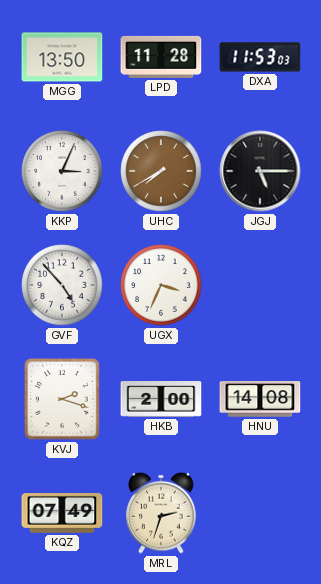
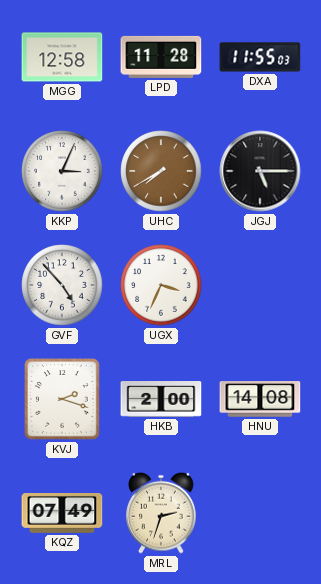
MGG: 13:50 -> 12:58
DXA: 11:53 -> 11:55
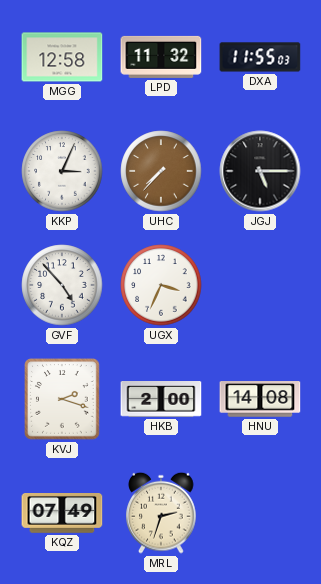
LPD: 11:28 -> 11:32
UHC: 7:40 -> 7:37
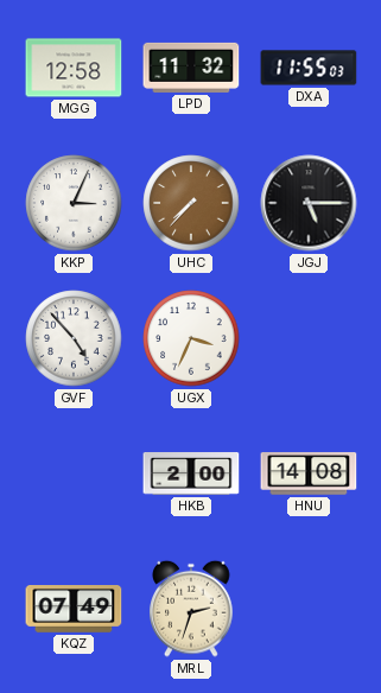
KVJ: 2:18 -> none
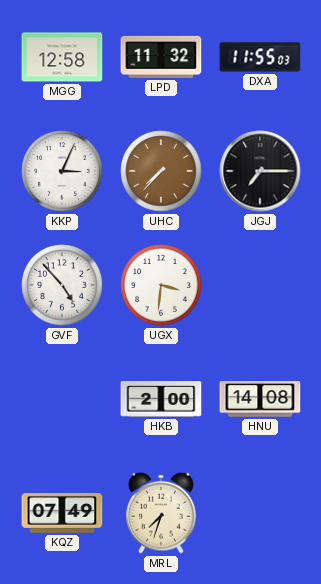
JGJ: 5:15 -> 7:15
UGX: 3:34 -> 3:31
MRL: 2:33 -> 7:33
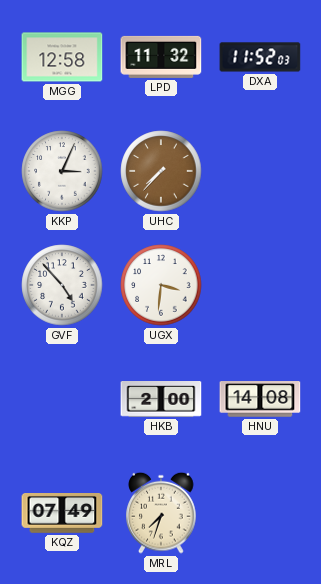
DXA: 11:55 -> 11:52
JGJ: 7:15 -> none
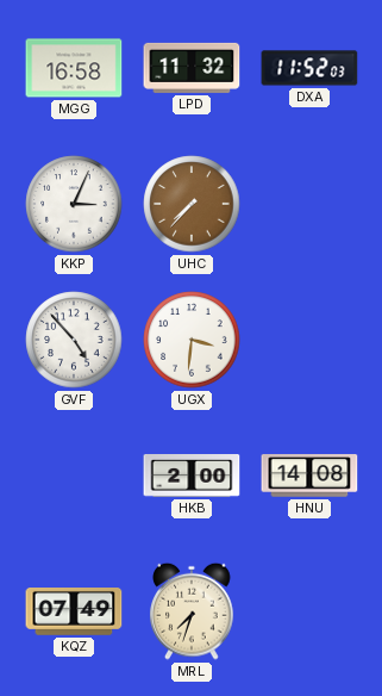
MGG: 12:58 -> 16:58
